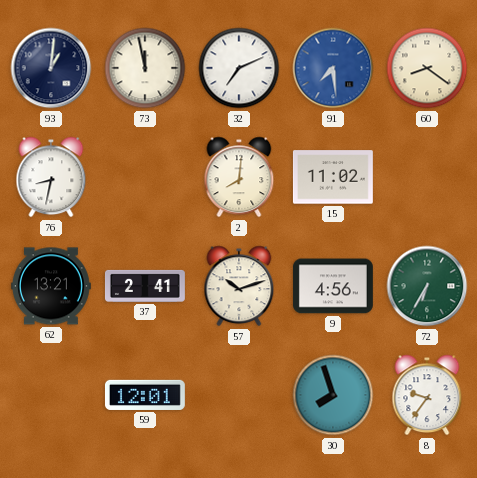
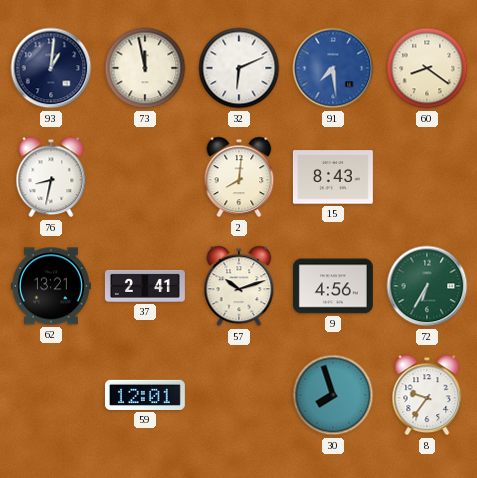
32: 7:11 -> 6:11
15: 11:02 -> 8:43
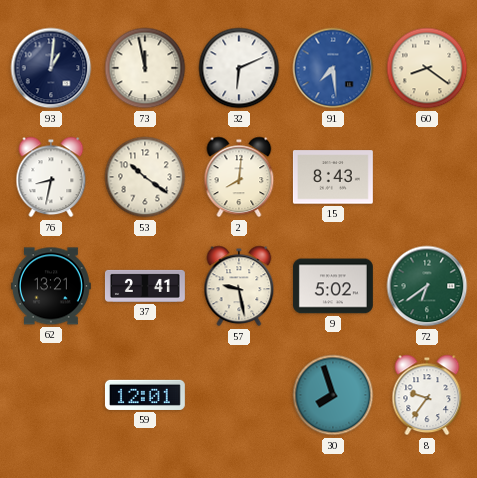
53: none -> 10:21
57: 10:12 -> 9:28
9: 4:56 -> 5:02
72: 6:35 -> 6:39
